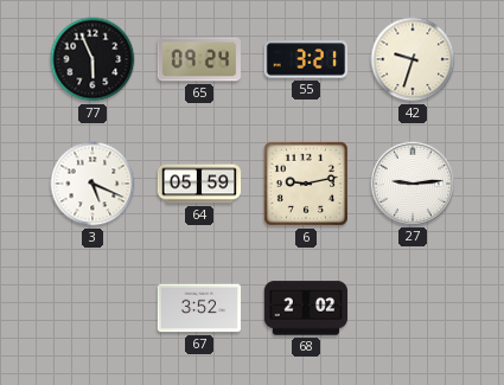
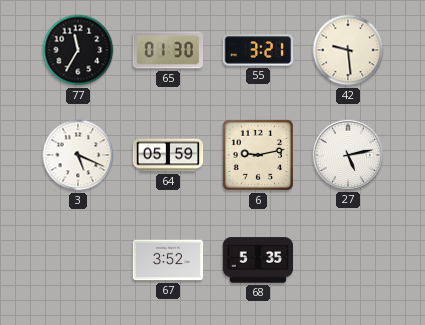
77: 5:56 -> 11:35
65: 09:24 -> 01:30
42: 9:33 -> 9:29
27: 9:14 -> 5:13
68: 2:02 -> 5:35
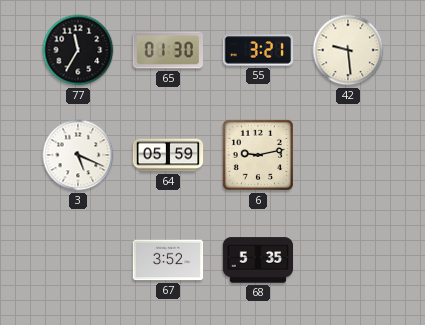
27: 5:13 -> none
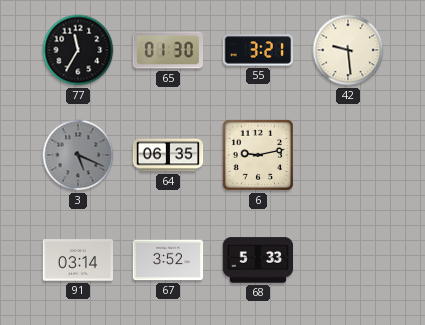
3 dial: white -> grey
64: 05:59 -> 06:35
91: none -> 03:14
68: 5:35 -> 5:33
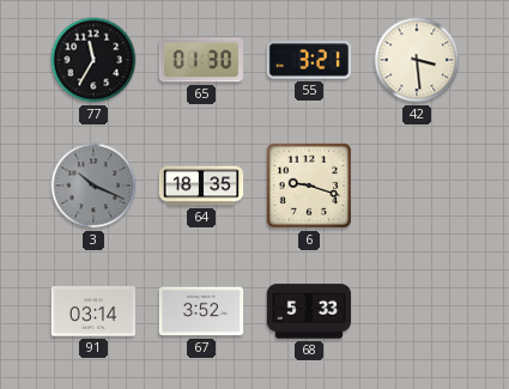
42: 9:29 -> 3:29
3: 5:19 -> 10:19
64: 06:35 -> 18:35
6: 9:13 -> 9:18
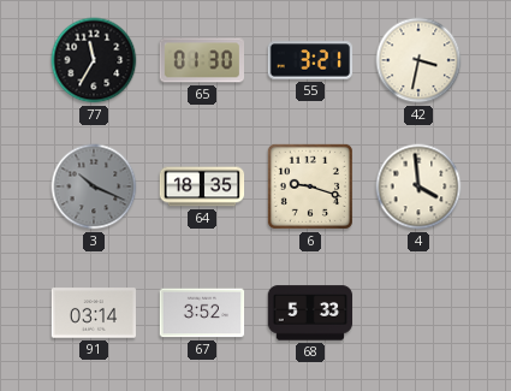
42: 3:29 -> 3:32
4: none -> 3:59
